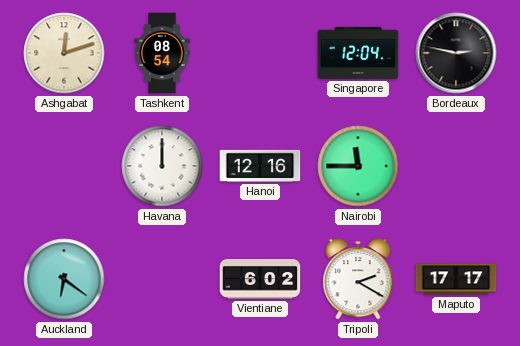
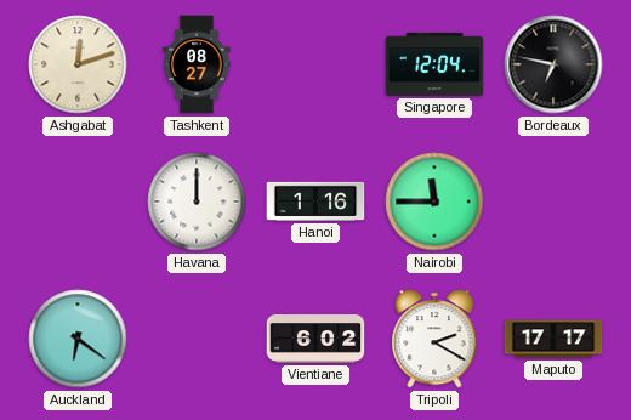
Tashkent: 08:54 -> 08:27
Bordeaux: 2:47 -> 6:47
Hanoi: 12:16 -> 1:16
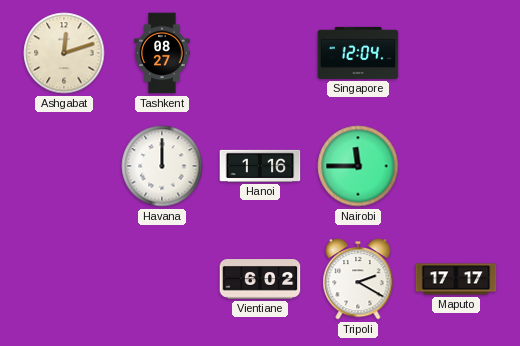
Bordeaux: 6:47 -> none
Auckland: 6:21 -> none
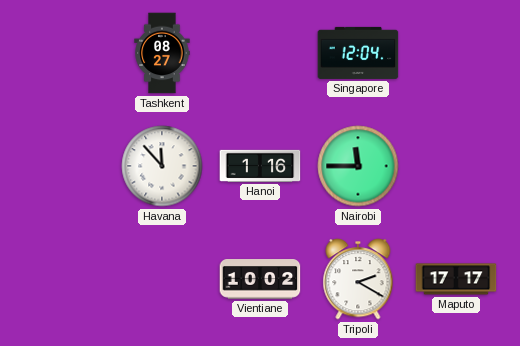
Ashgabat: 12:12 -> none
Havana: 12:00 -> 11:53
Vientiane: 6:02 -> 10:02
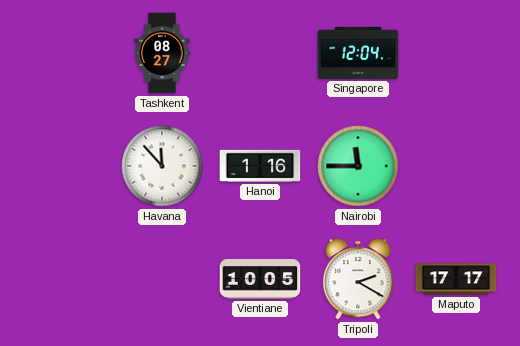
Vientiane: 10:02 -> 10:05
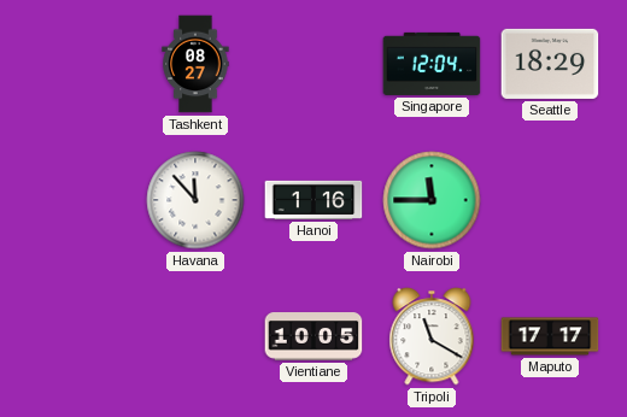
Seattle: none -> 18:29
Tripoli: 2:20 -> 11:20
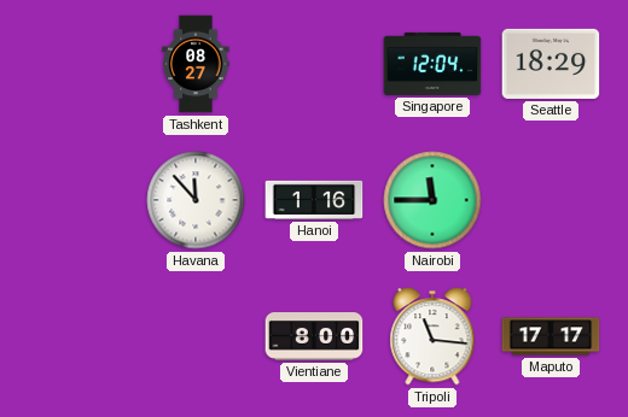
Vientiane: 10:05 -> 8:00
Tripoli: 11:20 -> 11:16
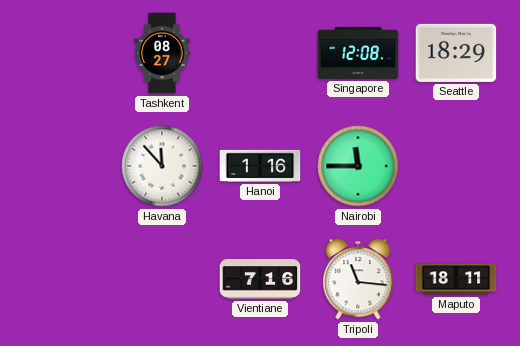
Singapore: 12:04 -> 12:08
Vientiane: 8:00 -> 7:16
Maputo: 17:17 -> 18:11
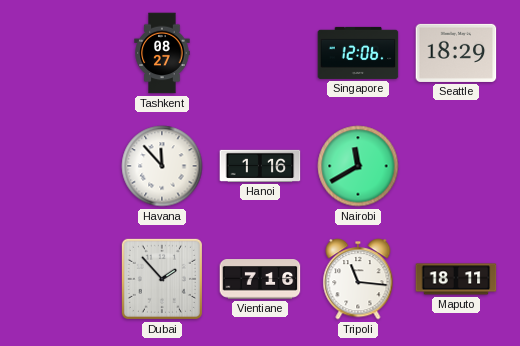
Singapore: 12:08 -> 12:06
Nairobi: 11:45 -> 11:40
Dubai: none -> 1:53
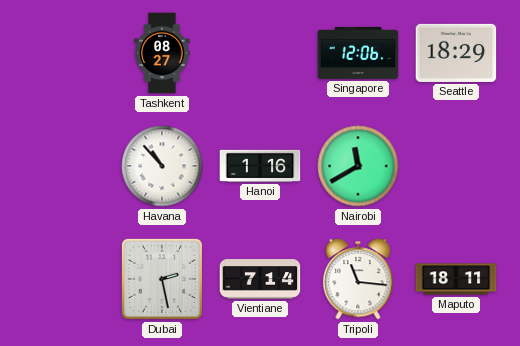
Havana: 11:53 -> 10:53
Dubai: 1:53 -> 2:28
Vientiane: 7:16 -> 7:14
